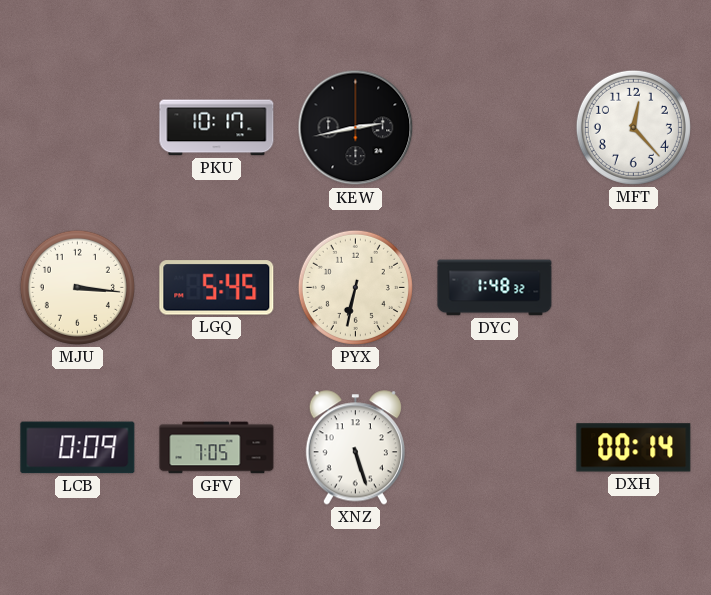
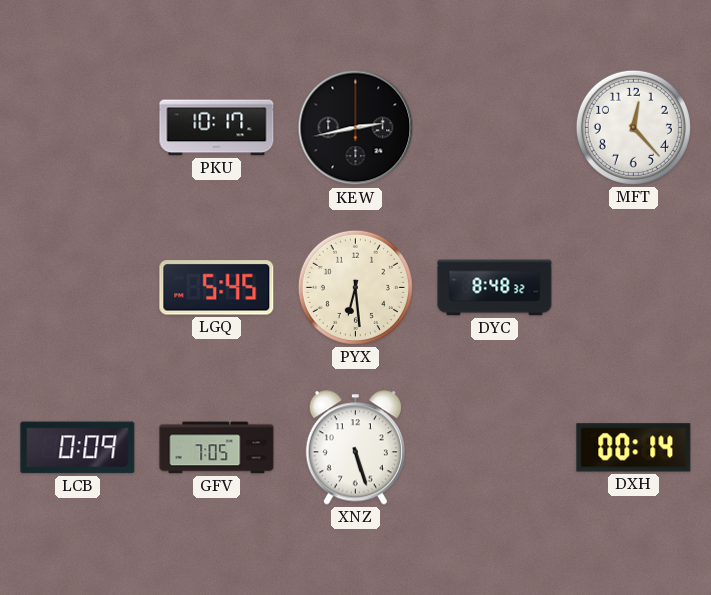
MJU: 3:16 -> none
PYX: 6:32 -> 6:29
DYC: 1:48 -> 8:48
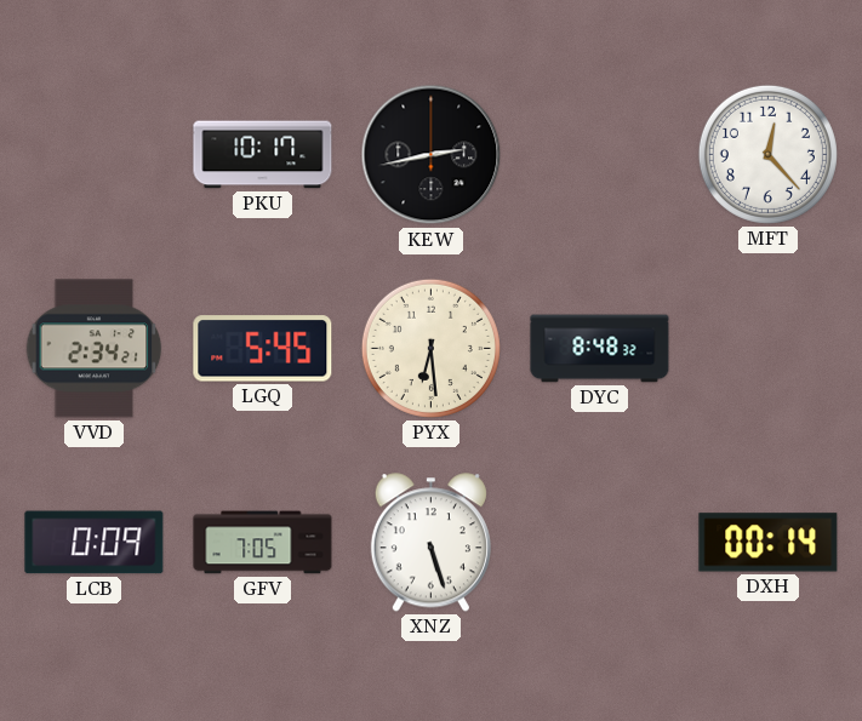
VVD: none -> 2:34
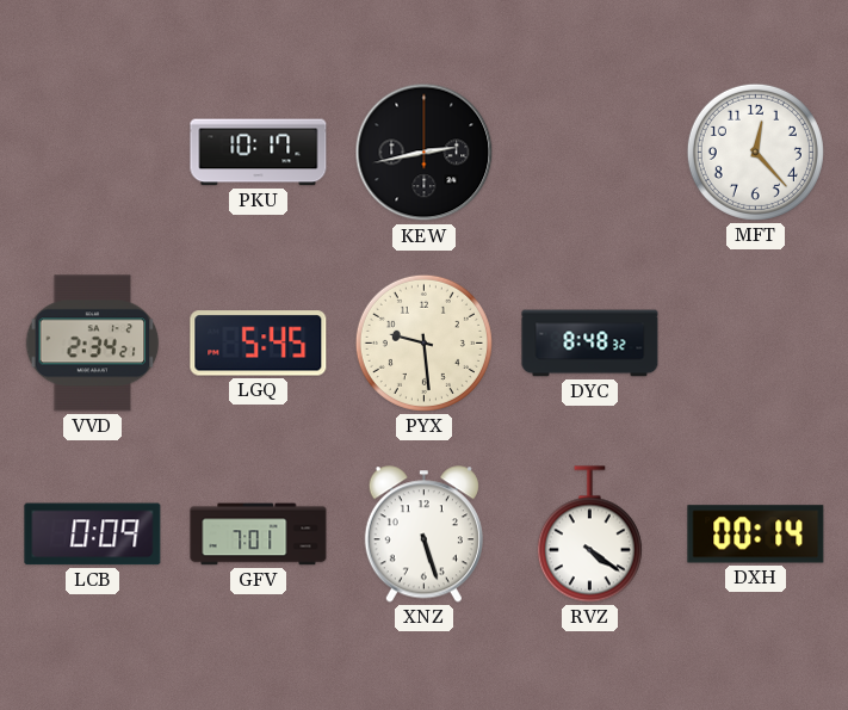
PYX: 6:29 -> 9:29
GFV: 7:05 -> 7:01
RVZ: none -> 4:21
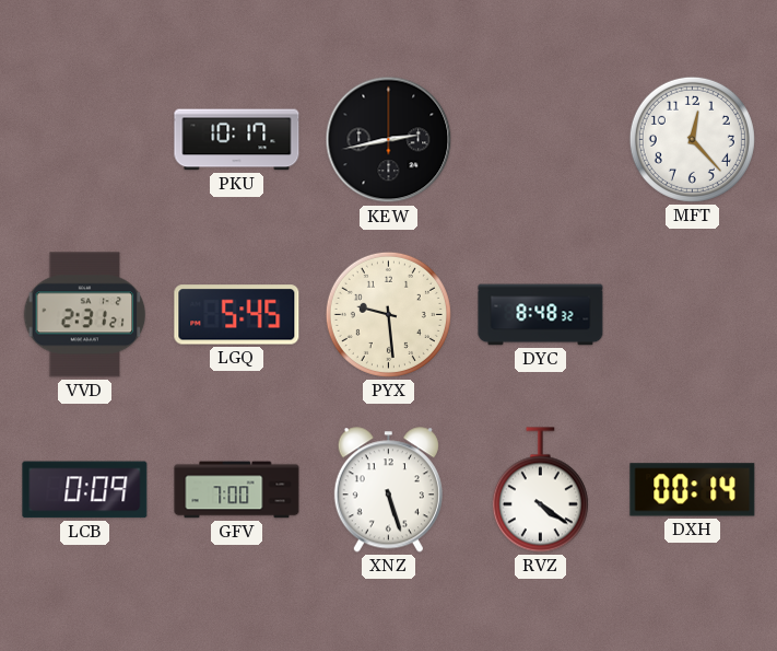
VVD: 2:34 -> 2:31
GFV: 7:01 -> 7:00
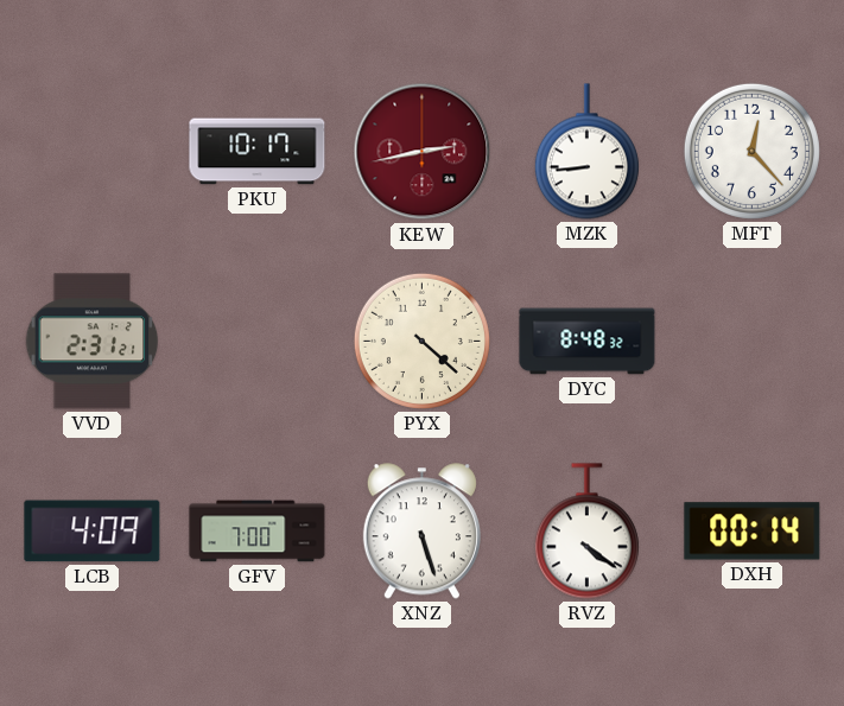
KEW dial: black -> burgundy
MZK: none -> 8:44
LGQ: 5:45 -> none
PYX: 9:29 -> 4:22
LCB: 0:09 -> 4:09
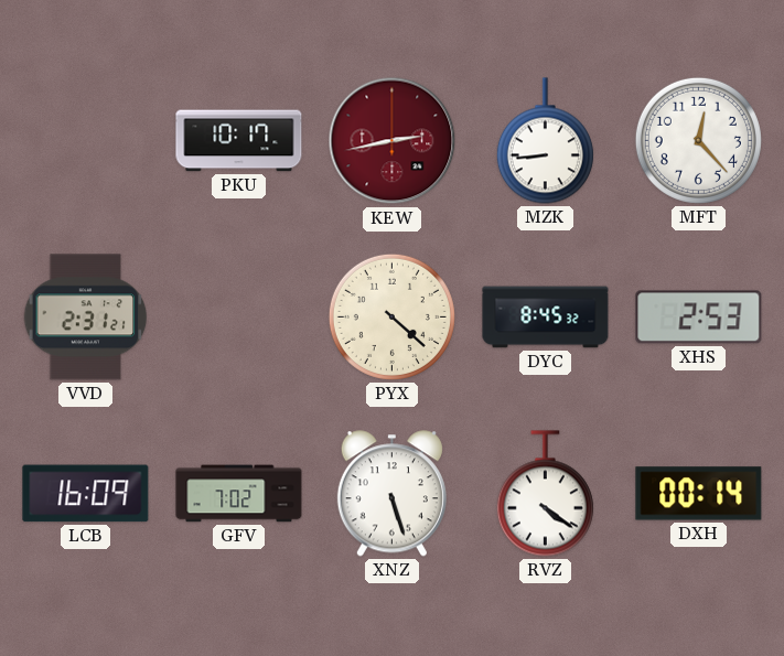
DYC: 8:48 -> 8:45
XHS: none -> 2:53
LCB: 4:09 -> 16:09
GFV: 7:00 -> 7:02
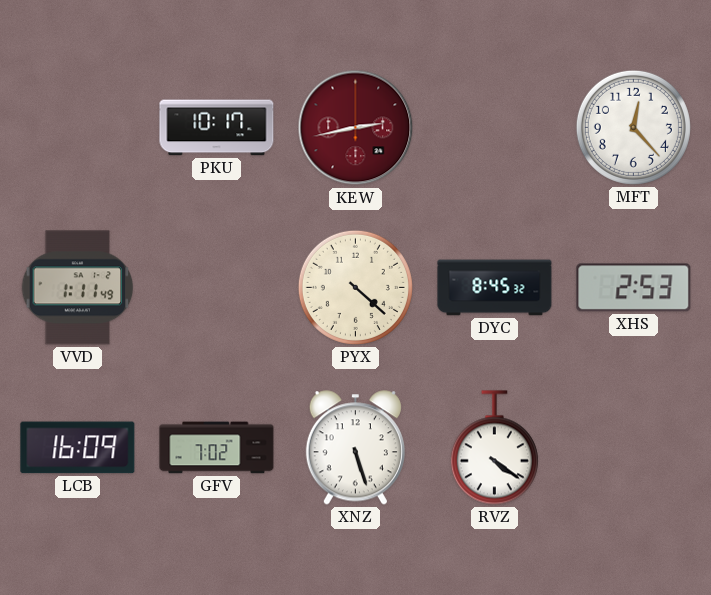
MZK: 8:44 -> none
VVD: 2:31 -> 1:11
DXH: 00:14 -> none
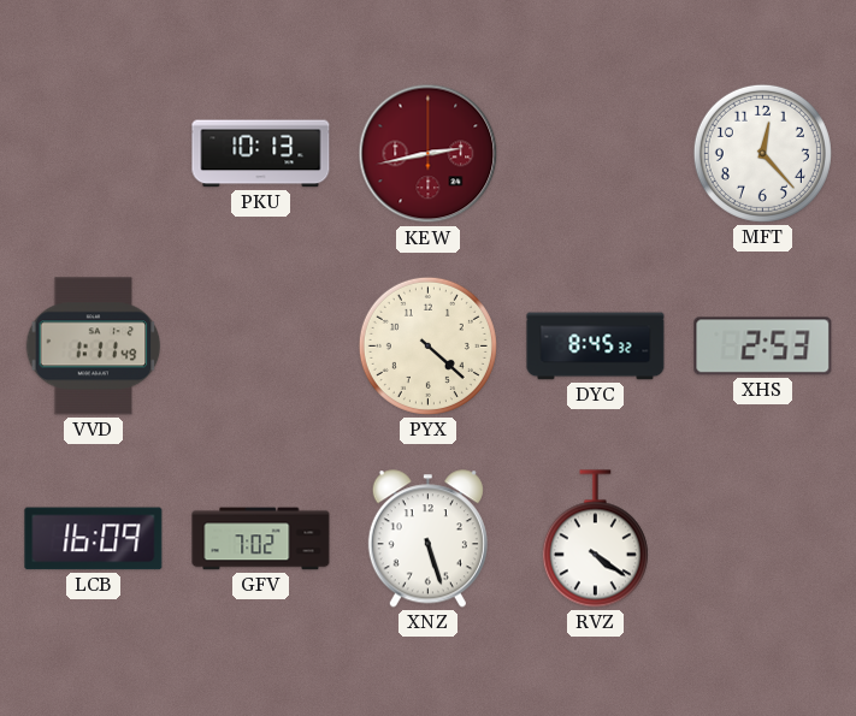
PKU: 10:17 -> 10:13
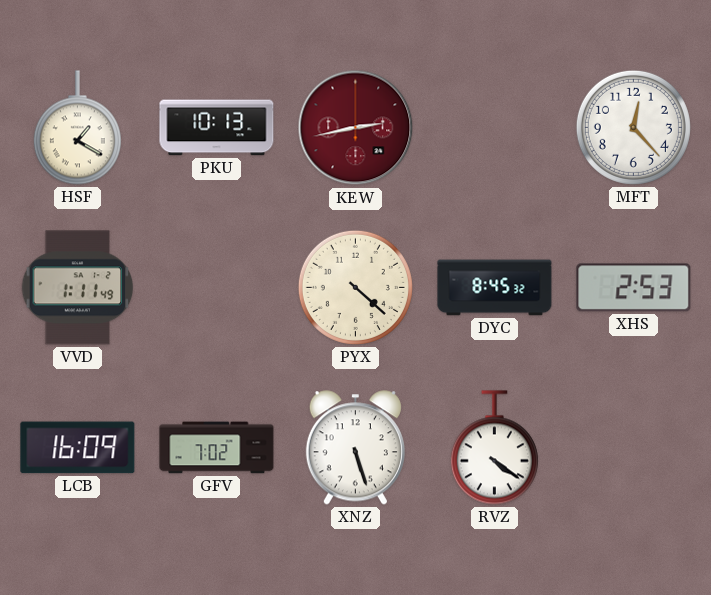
HSF: none -> 1:20
